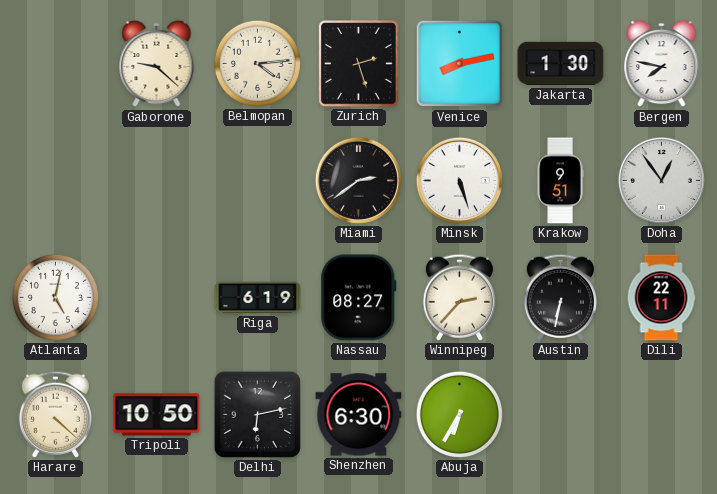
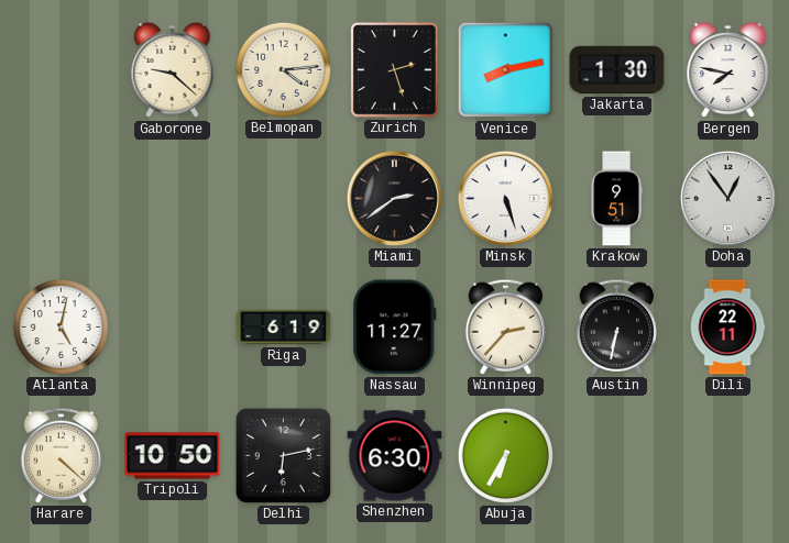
Nassau: 08:27 -> 11:27
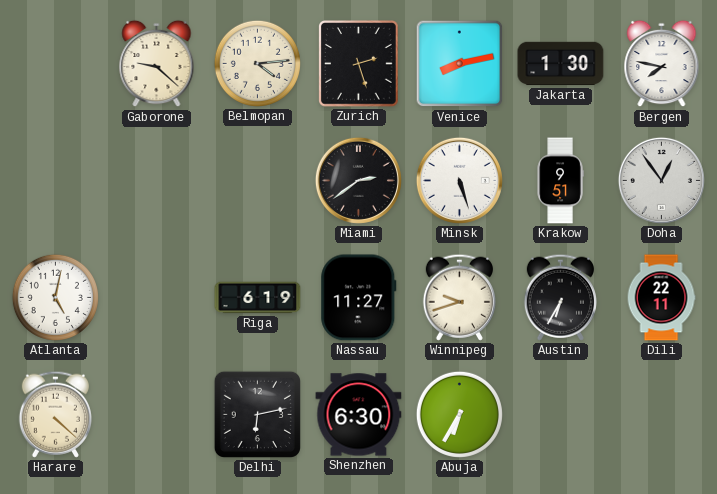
Winnipeg: 2:37 -> 9:42
Austin: 6:32 -> 6:35
Tripoli: 10:50 -> none
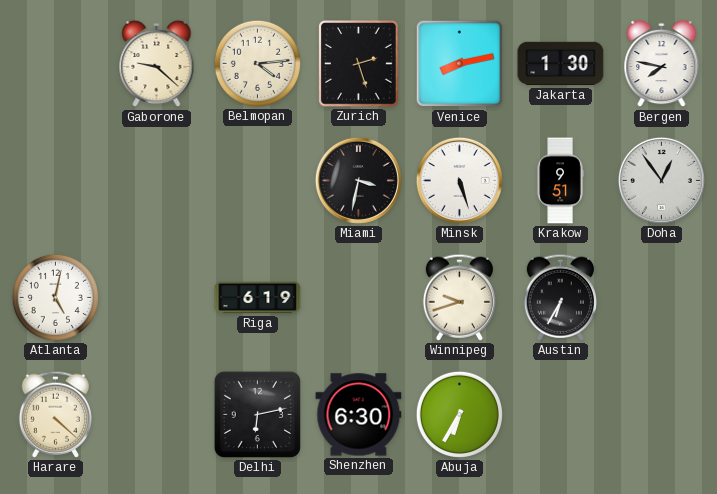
Miami: 2:39 -> 3:32
Nassau: 11:27 -> none
Dili: 22:11 -> none
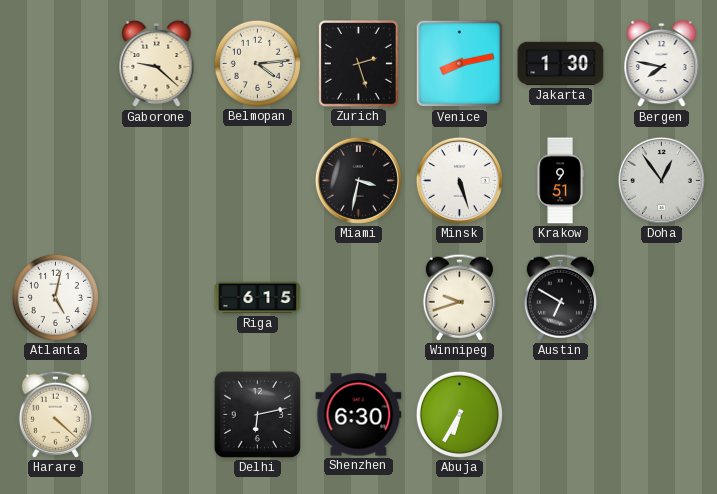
Riga: 6:19 -> 6:15
Austin: 6:35 -> 6:50
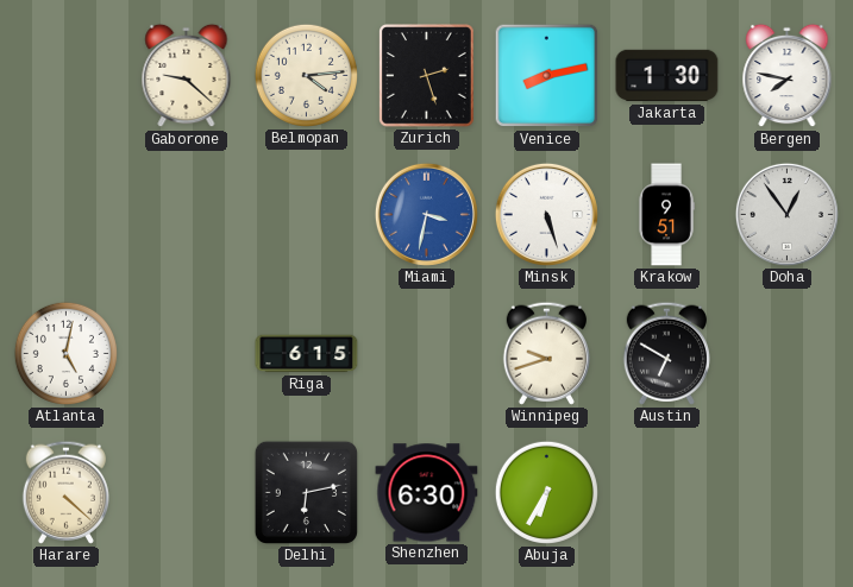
Miami dial: black -> blue
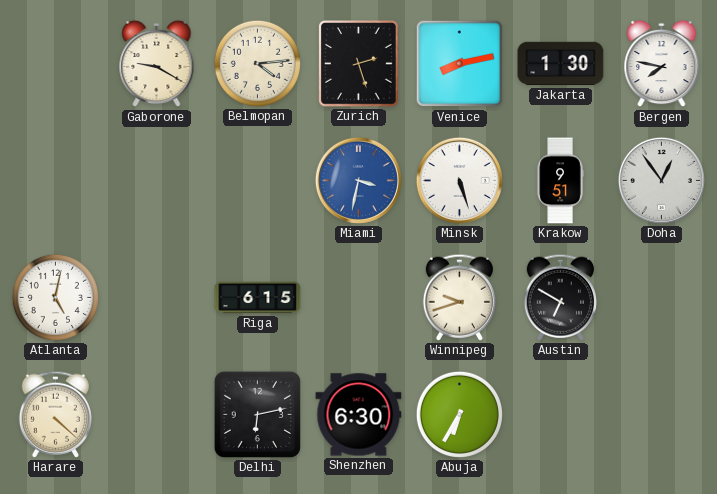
Gaborone: 9:22 -> 9:20
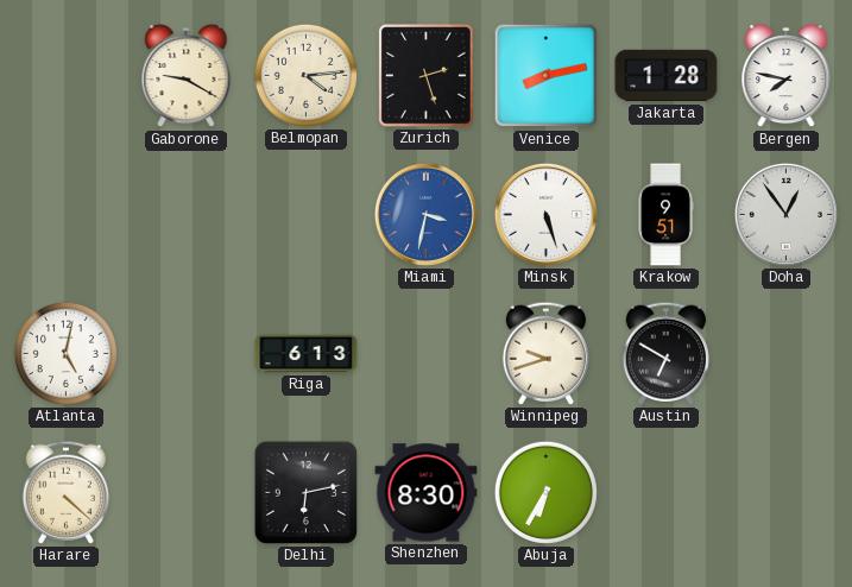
Jakarta: 1:30 -> 1:28
Riga: 6:15 -> 6:13
Shenzhen: 6:30 -> 8:30
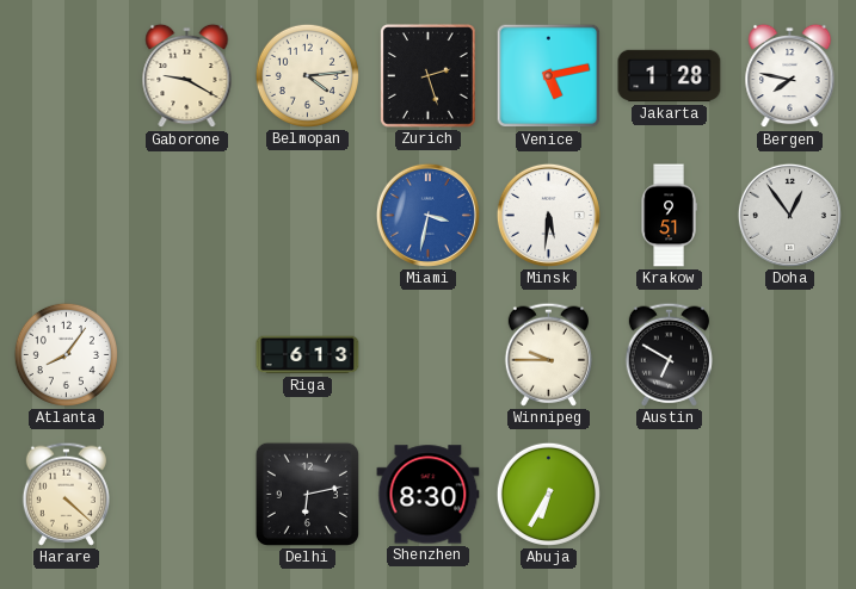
Venice: 8:13 -> 5:13
Minsk: 5:27 -> 5:31
Atlanta: 5:02 -> 8:06
Winnipeg: 9:42 -> 9:45
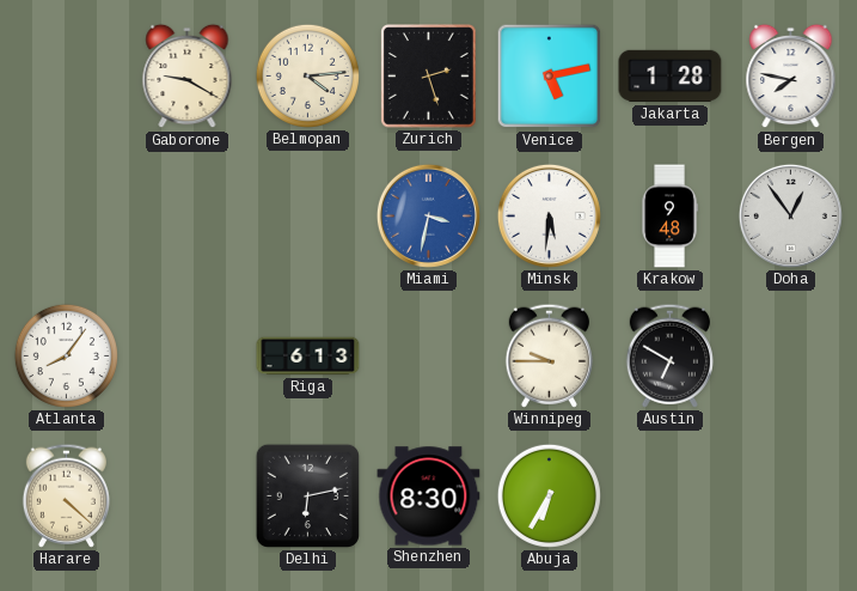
Krakow: 9:51 -> 9:48
